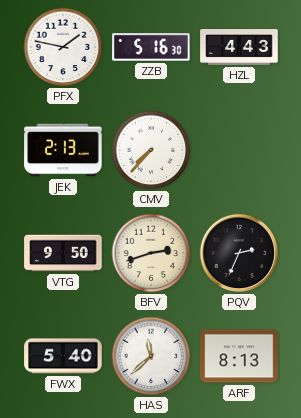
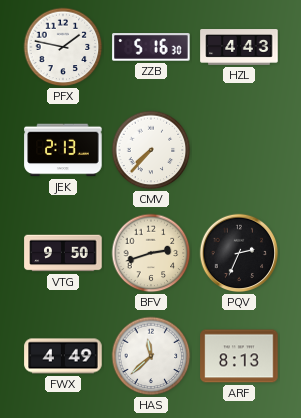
FWX: 5:40 -> 4:49
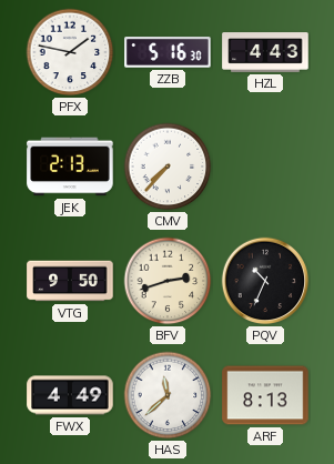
PQV: 2:34 -> 10:34
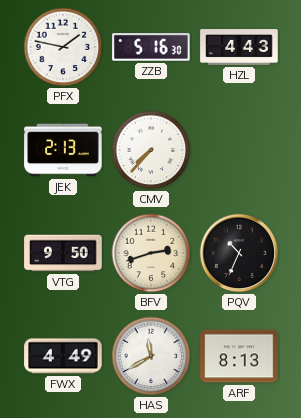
HAS: 11:38 -> 11:40
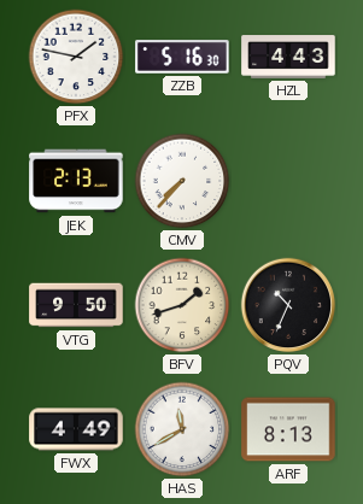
BFV: 2:42 -> 1:42
